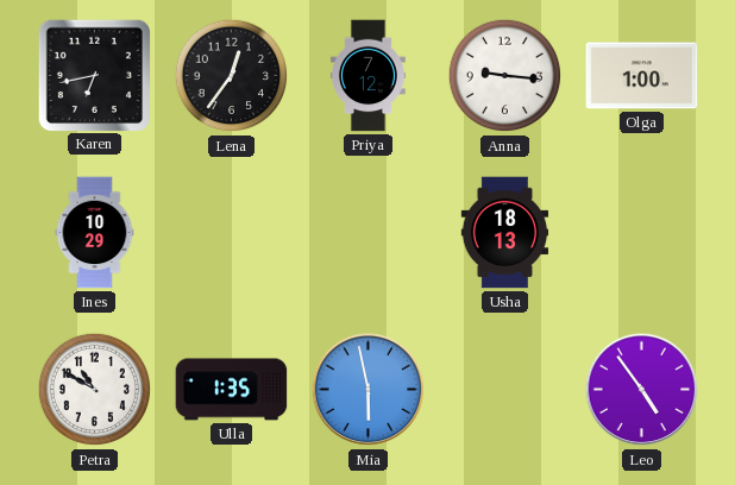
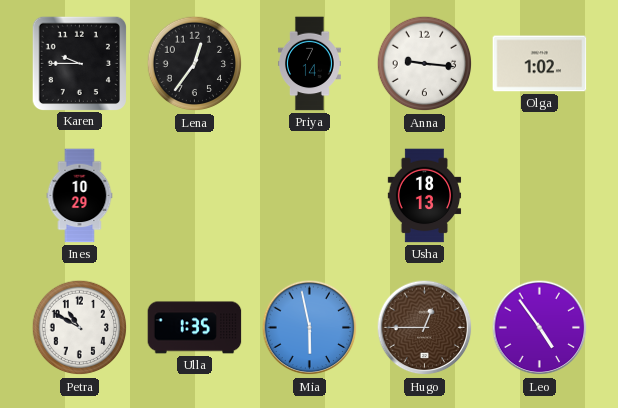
Karen: 6:43 -> 9:45
Priya: 7:12 -> 7:14
Olga: 1:00 -> 1:02
Hugo: none -> 12:45
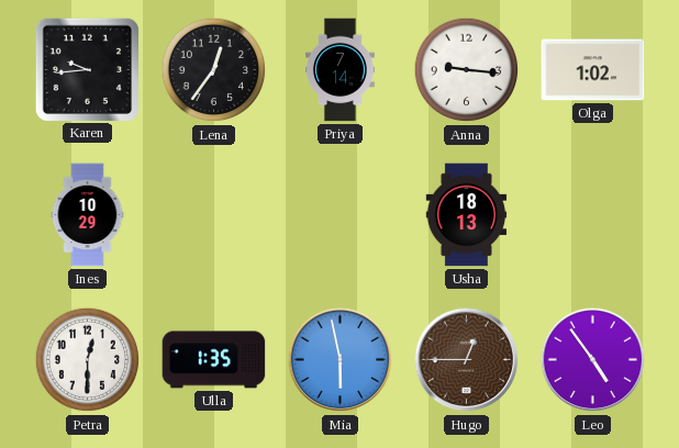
Karen: 9:45 -> 9:44
Petra: 10:50 -> 12:30
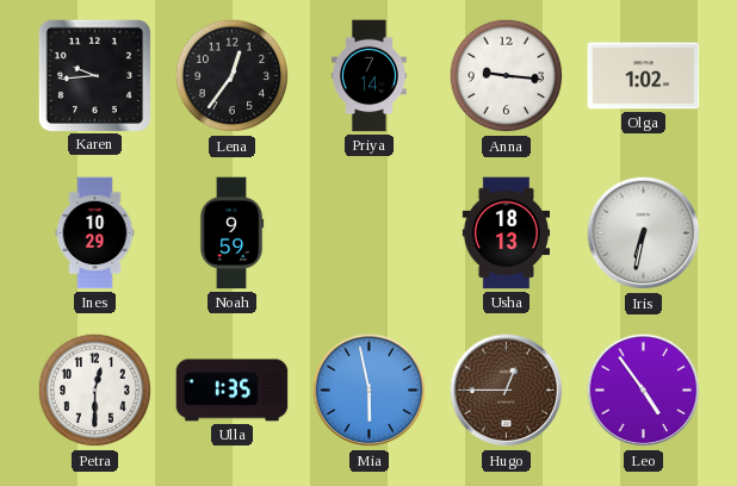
Noah: none -> 9:59
Iris: none -> 6:32
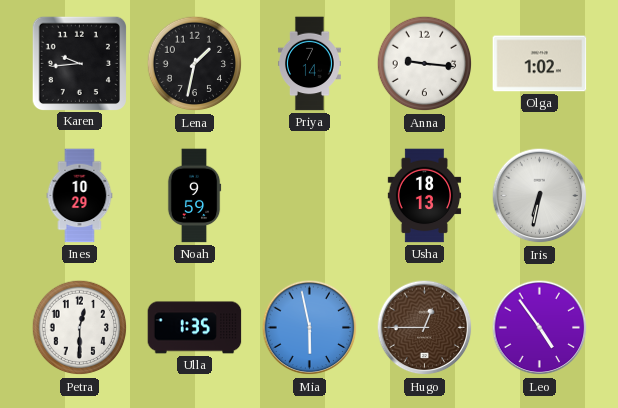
Lena: 12:36 -> 1:32
